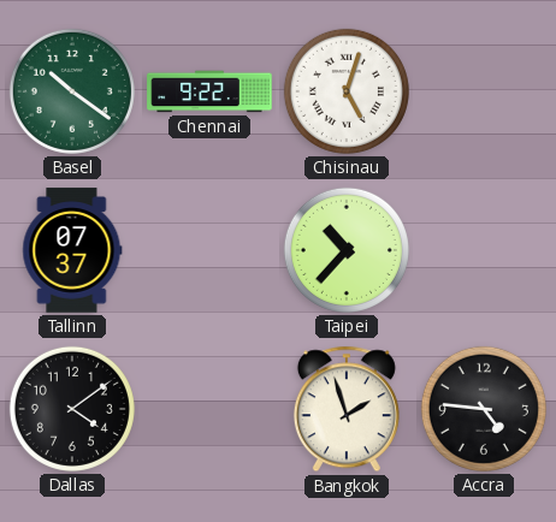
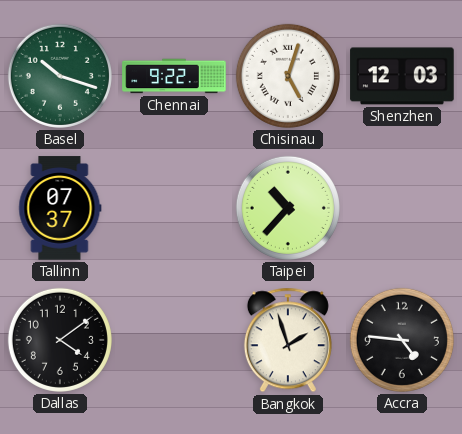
Basel: 10:21 -> 10:18
Shenzhen: none -> 12:03
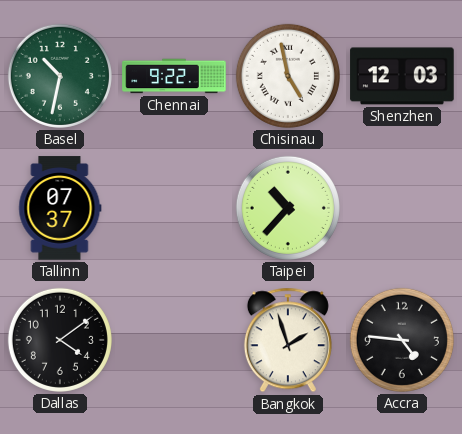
Basel: 10:18 -> 10:32
Chisinau: 5:03 -> 4:58
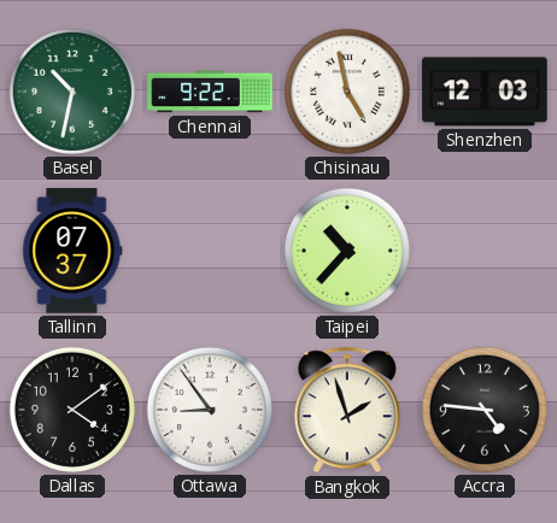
Ottawa: none -> 8:54
